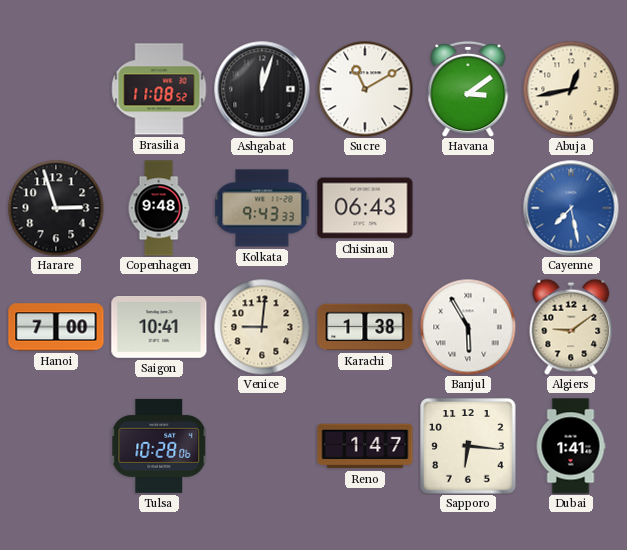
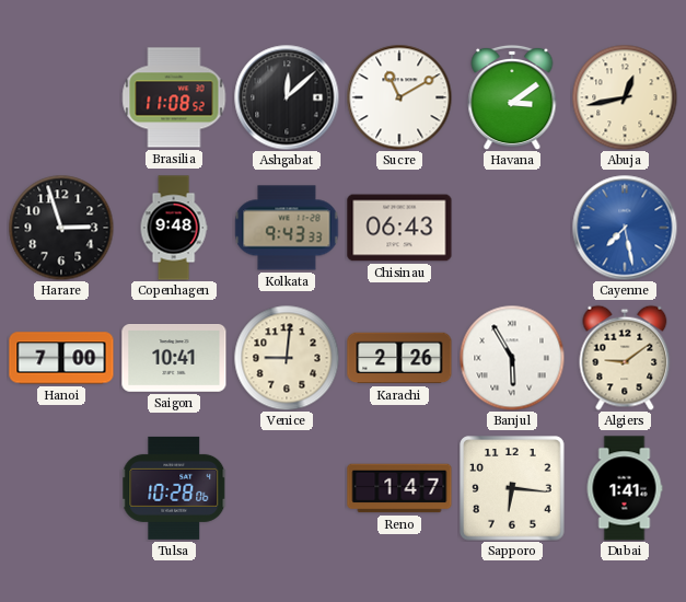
Ashgabat: 12:03 -> 12:08
Karachi: 1:38 -> 2:26
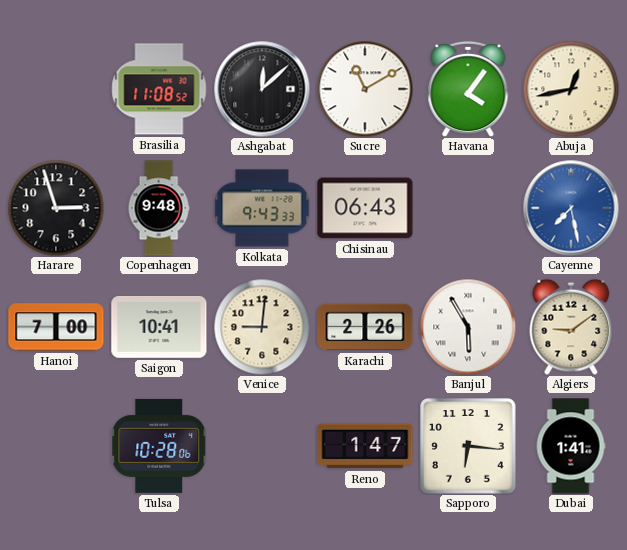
Havana: 3:09 -> 4:06
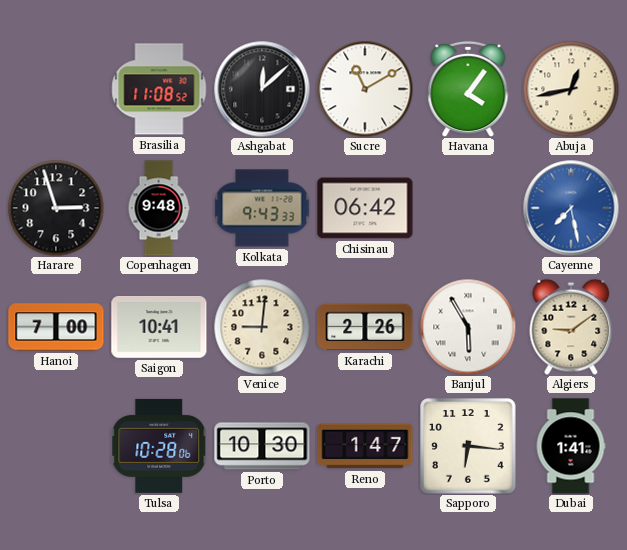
Chisinau: 06:43 -> 06:42
Porto: none -> 10:30
